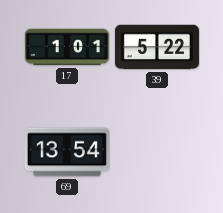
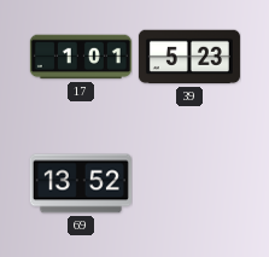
39: 5:22 -> 5:23
69: 13:54 -> 13:52
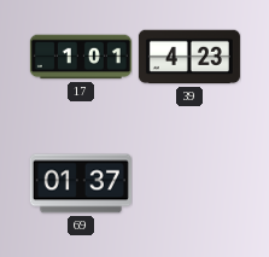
39: 5:23 -> 4:23
69: 13:52 -> 01:37
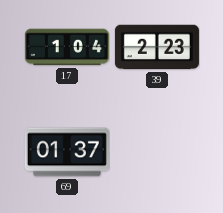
17: 1:01 -> 1:04
39: 4:23 -> 2:23
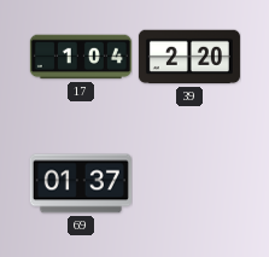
39: 2:23 -> 2:20
